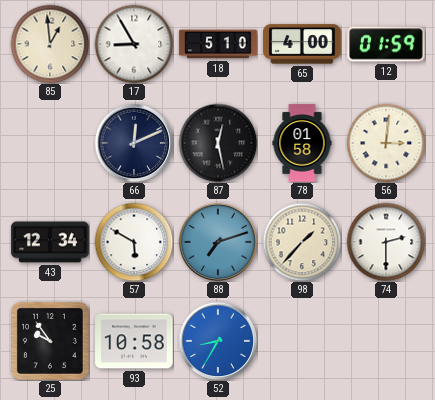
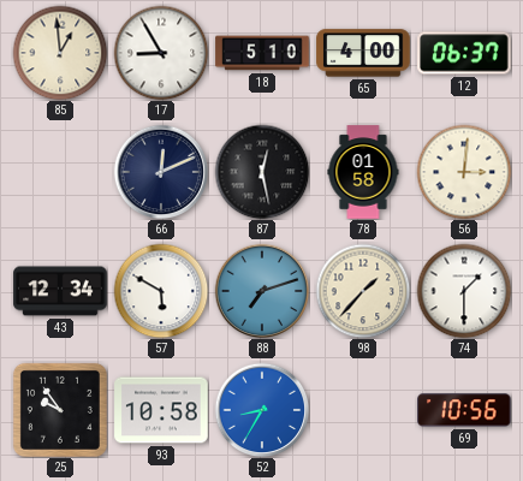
12: 01:59 -> 06:37
74: 2:30 -> 1:30
69: none -> 10:56
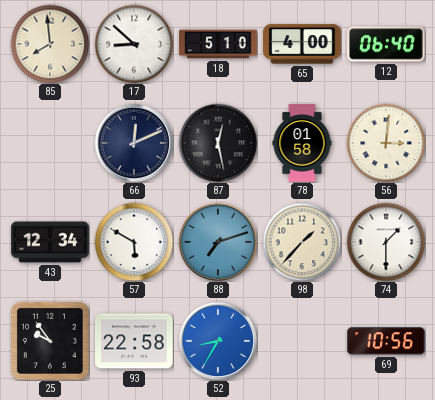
85: 12:59 -> 7:59
17: 8:55 -> 8:52
12: 06:37 -> 06:40
93: 10:58 -> 22:58
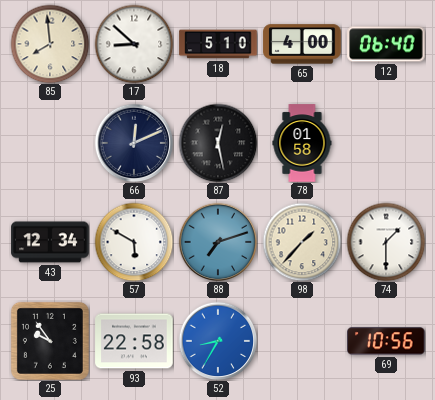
56: 3:01 -> none
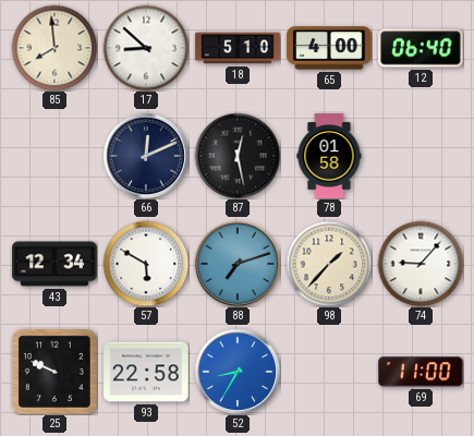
74: 1:30 -> 9:07
25: 9:54 -> 9:49
69: 10:56 -> 11:00
